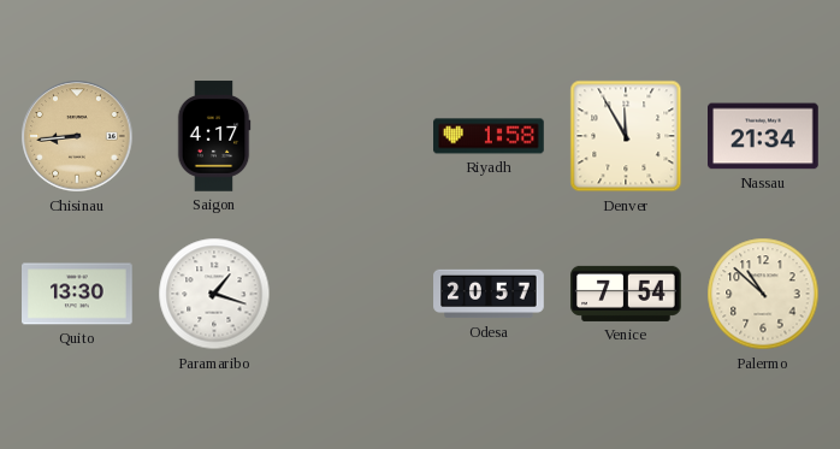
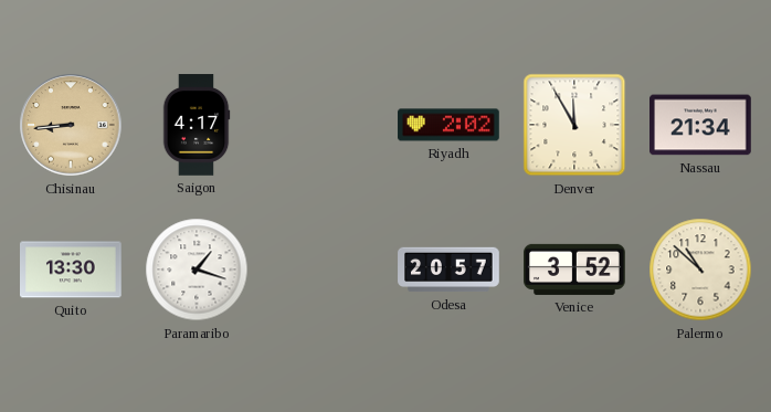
Riyadh: 1:58 -> 2:02
Venice: 7:54 -> 3:52
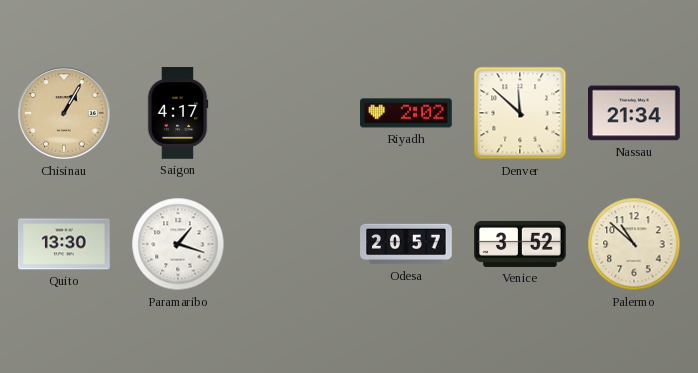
Chisinau: 8:44 -> 1:05
Denver: 11:55 -> 11:52
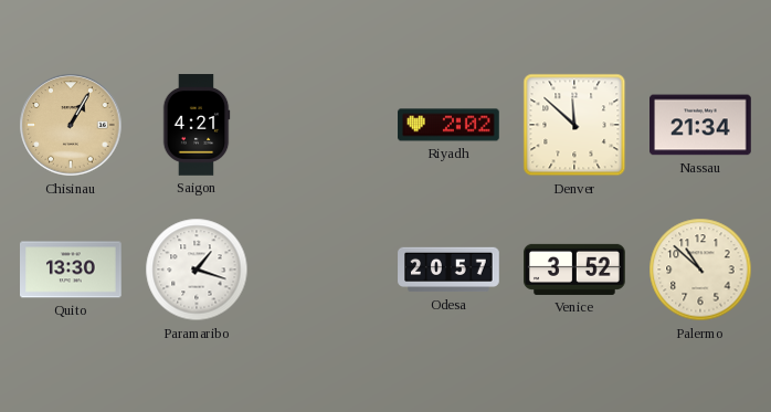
Saigon: 4:17 -> 4:21
